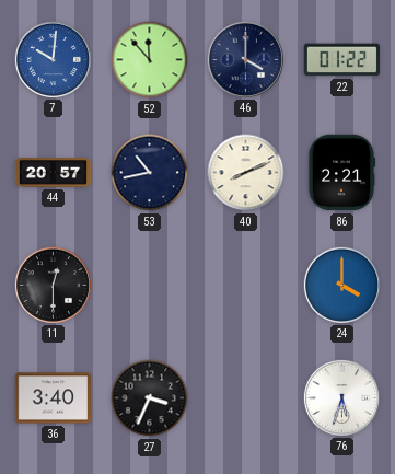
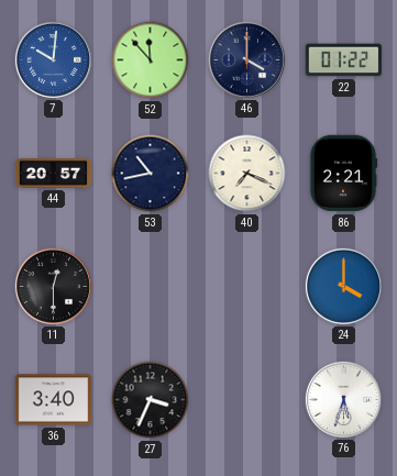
40: 8:11 -> 7:19
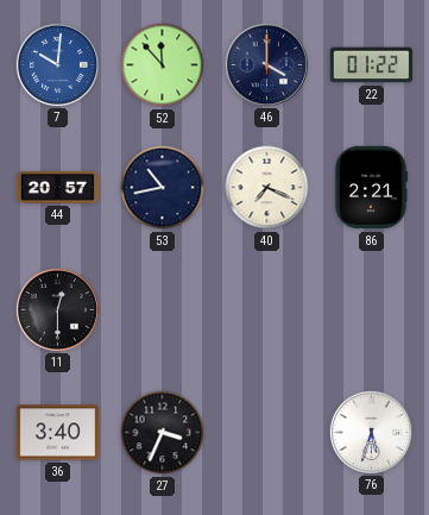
24: 4:00 -> none
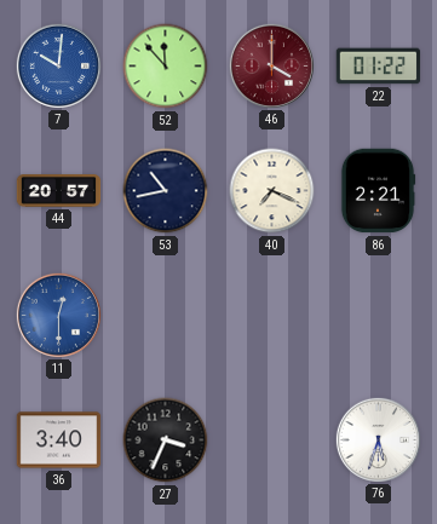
46 dial: navy -> burgundy
11 dial: black -> blue
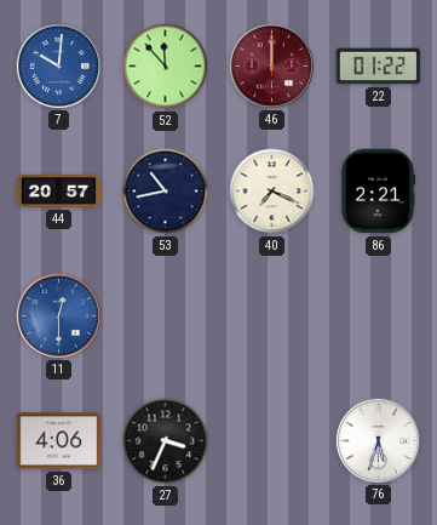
46: 4:00 -> 12:00
36: 3:40 -> 4:06
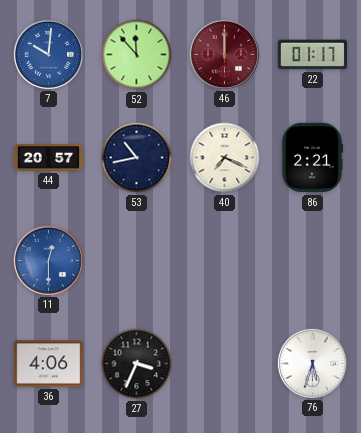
22: 01:22 -> 01:17
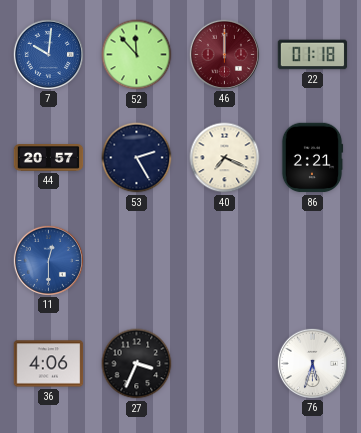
22: 01:17 -> 01:18
53: 10:43 -> 2:25
